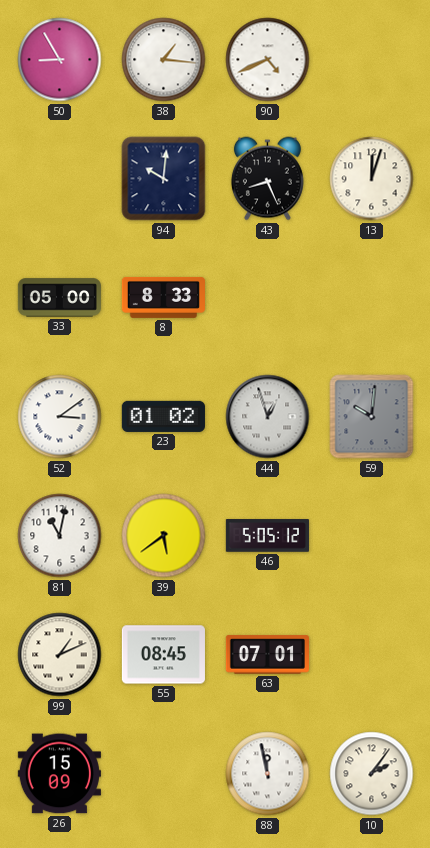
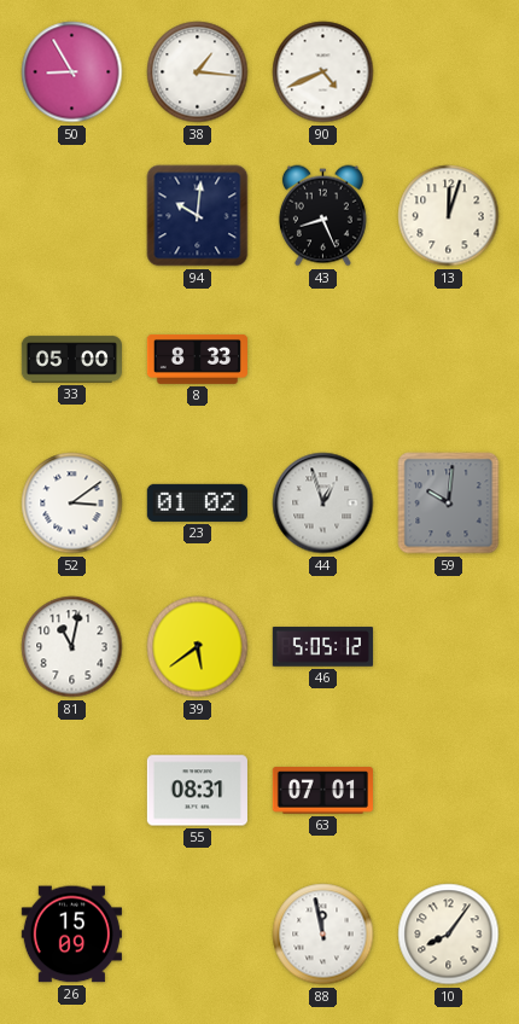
99: 1:11 -> none
55: 08:45 -> 08:31
10: 2:06 -> 8:06
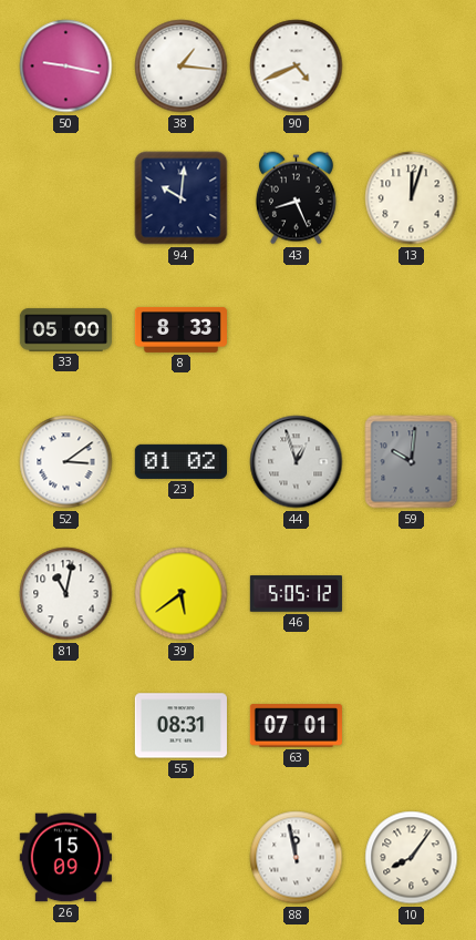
50: 8:55 -> 9:17
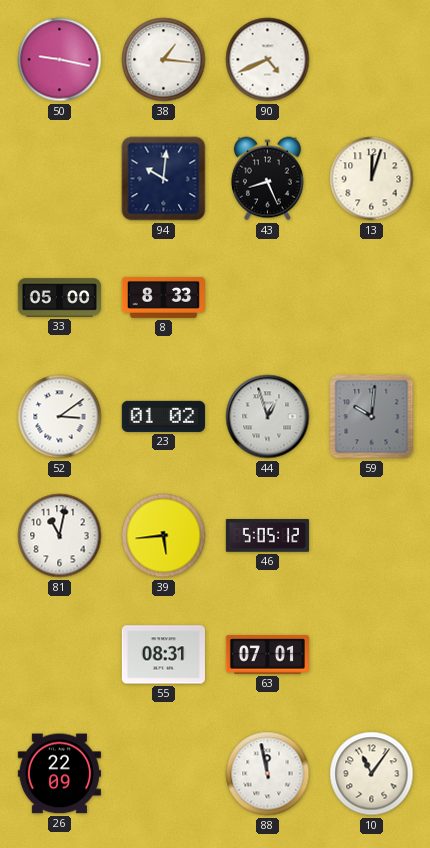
39: 5:39 -> 5:44
26: 15:09 -> 22:09
10: 8:06 -> 11:06
